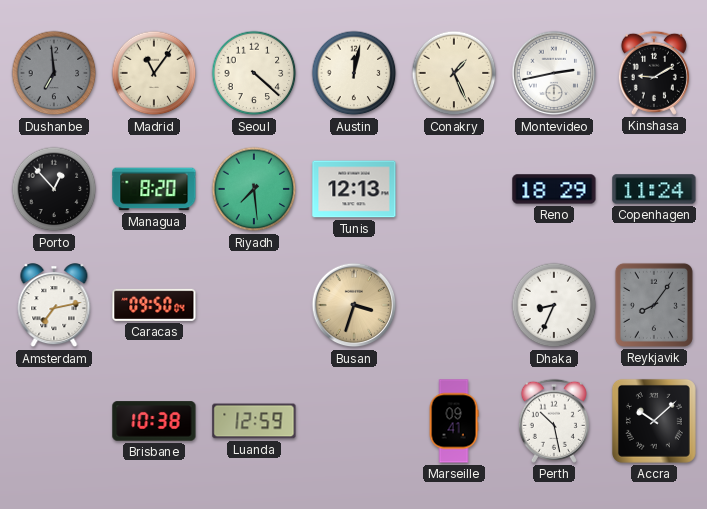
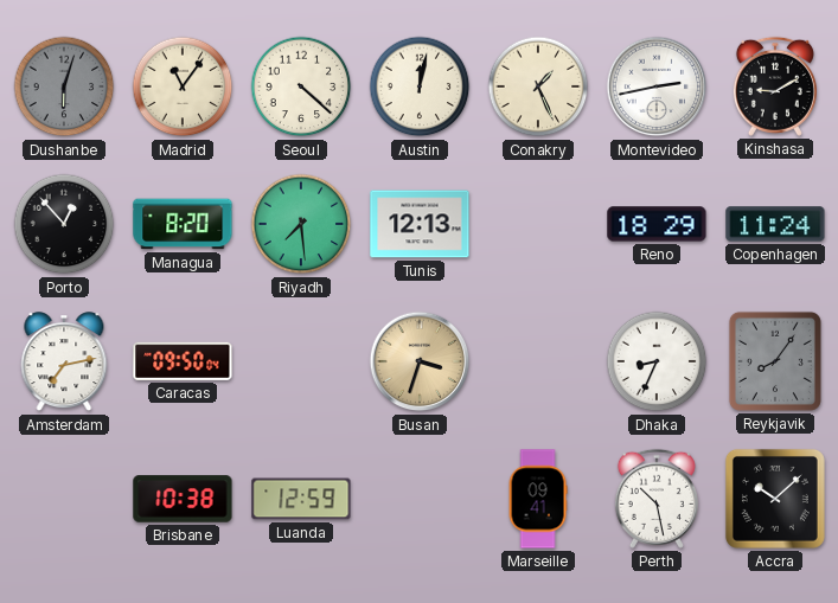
Dushanbe: 6:59 -> 6:03
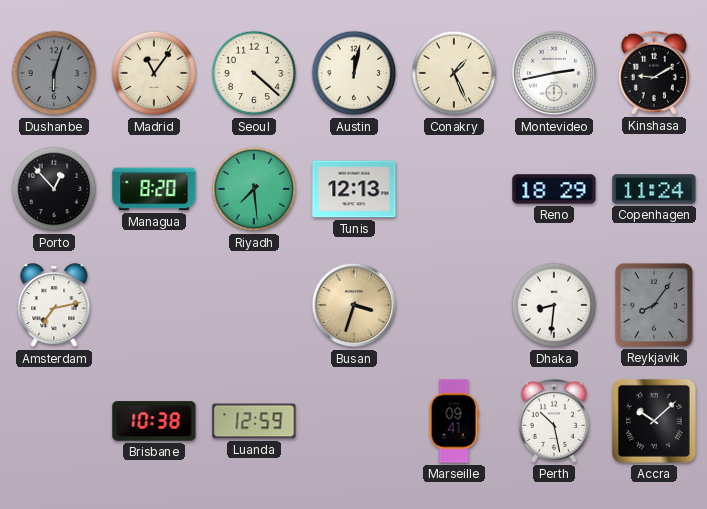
Caracas: 09:50 -> none
Dhaka: 8:34 -> 8:31
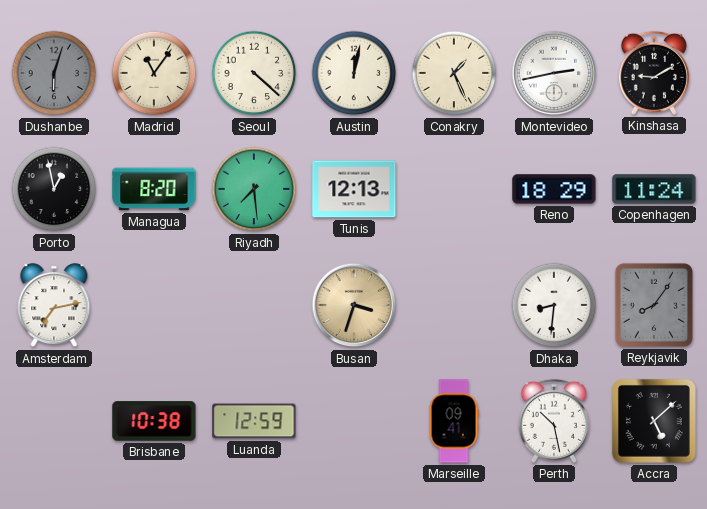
Porto: 12:53 -> 12:58
Accra: 10:08 -> 5:08
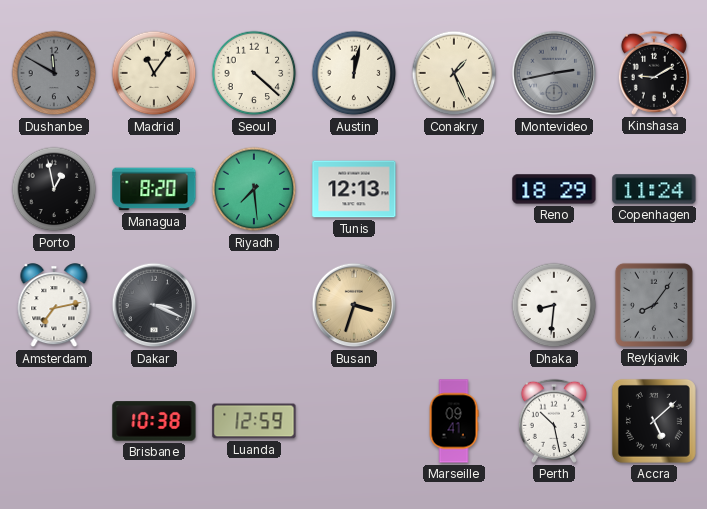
Dushanbe: 6:03 -> 11:50
Montevideo dial: white -> grey
Dakar: none -> 3:19
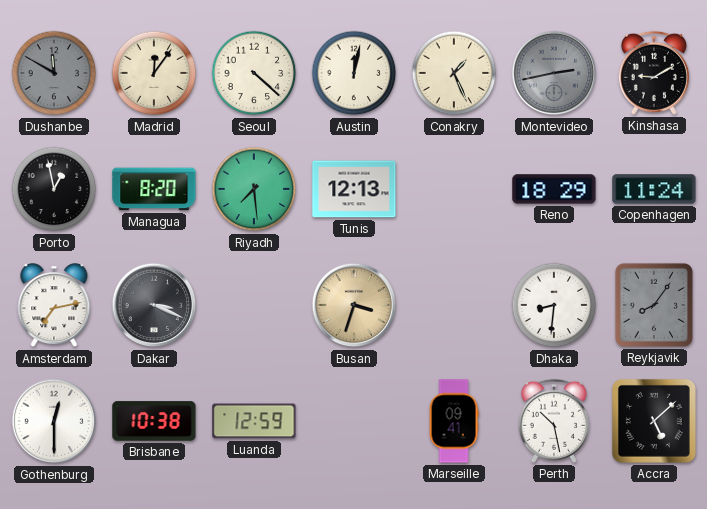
Madrid: 11:06 -> 12:06
Gothenburg: none -> 12:30
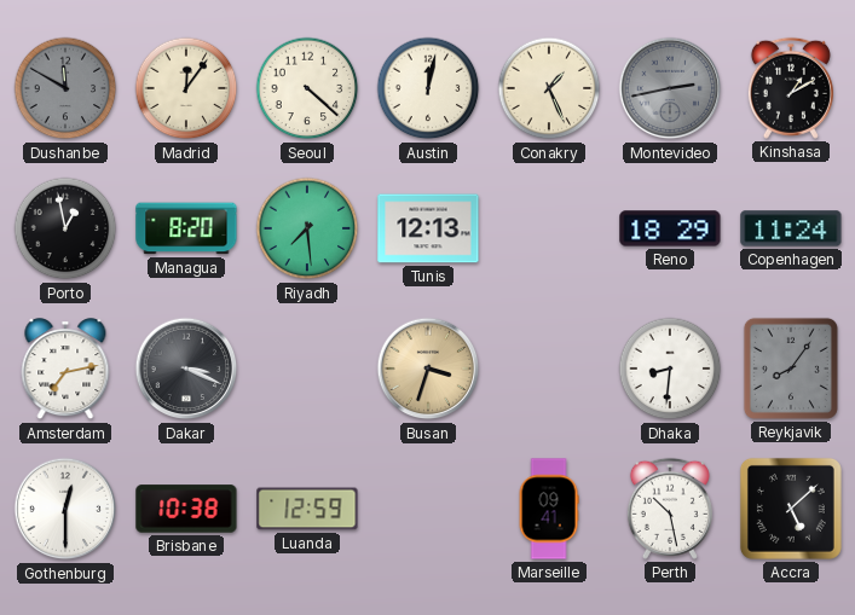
Kinshasa: 9:10 -> 1:10
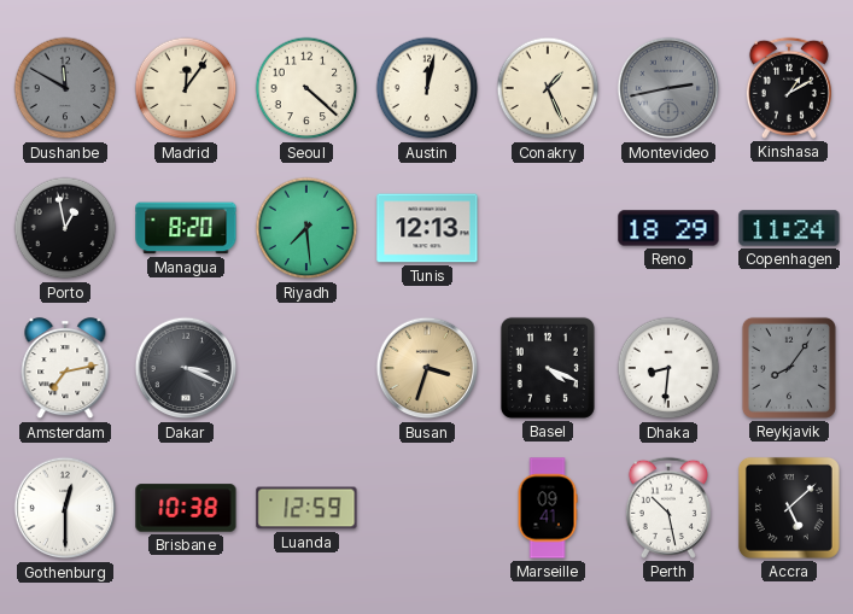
Basel: none -> 4:19
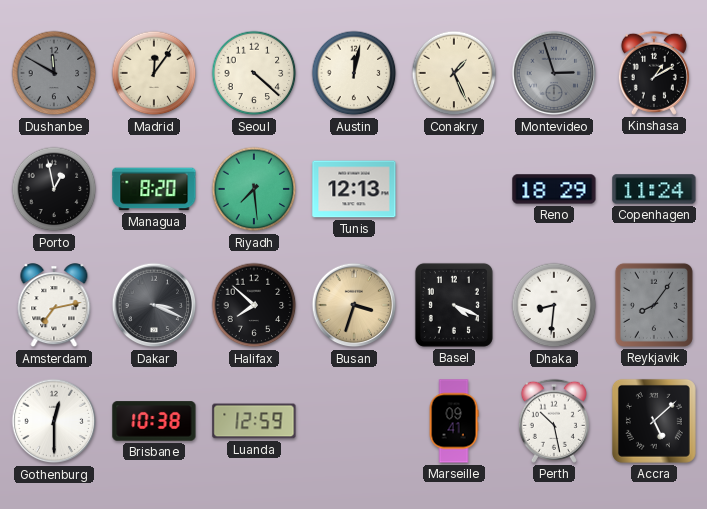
Montevideo: 2:43 -> 2:57
Halifax: none -> 7:52
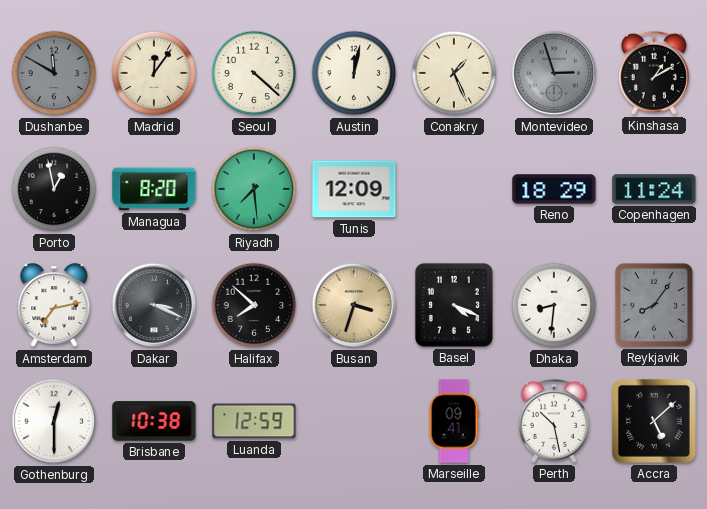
Tunis: 12:13 -> 12:09
